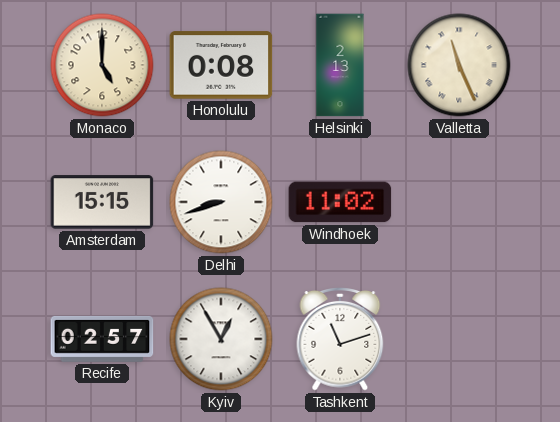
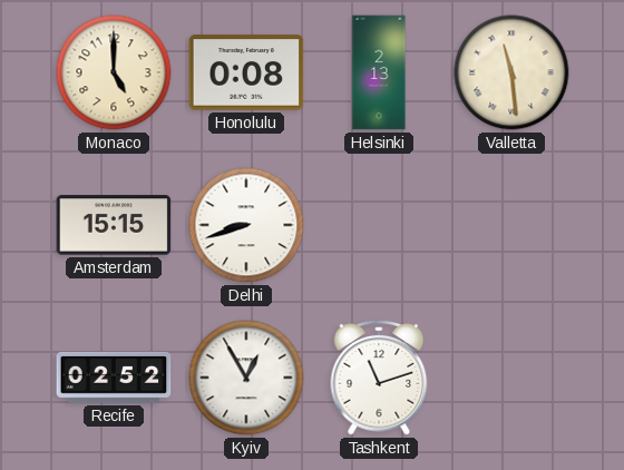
Valletta: 11:26 -> 11:29
Windhoek: 11:02 -> none
Recife: 02:57 -> 02:52
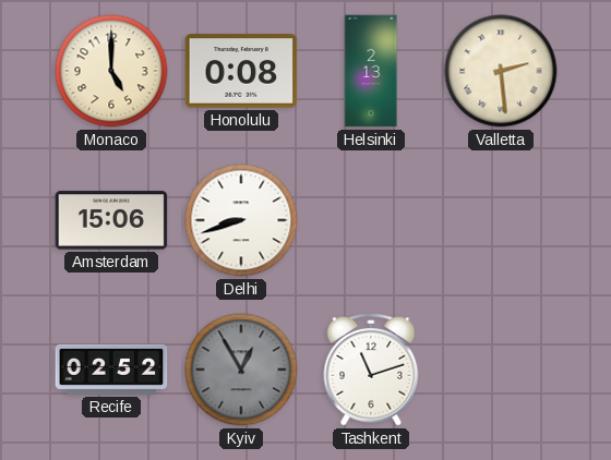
Valletta: 11:29 -> 2:29
Amsterdam: 15:15 -> 15:06
Kyiv dial: white -> grey
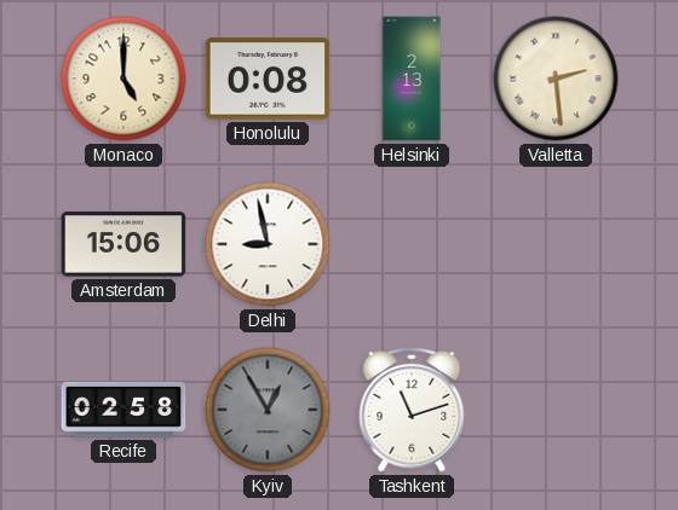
Delhi: 8:42 -> 8:58
Recife: 02:52 -> 02:58
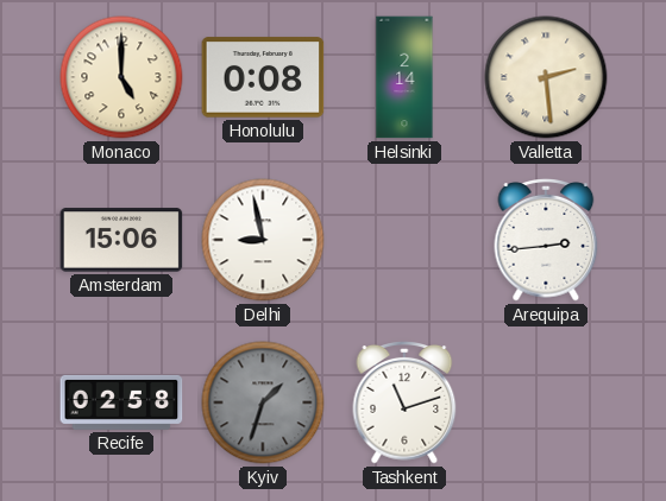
Helsinki: 2:13 -> 2:14
Arequipa: none -> 2:44
Kyiv: 12:55 -> 1:33
